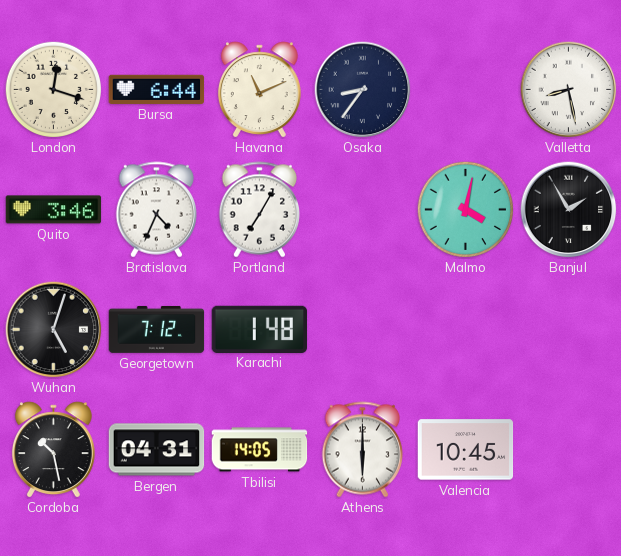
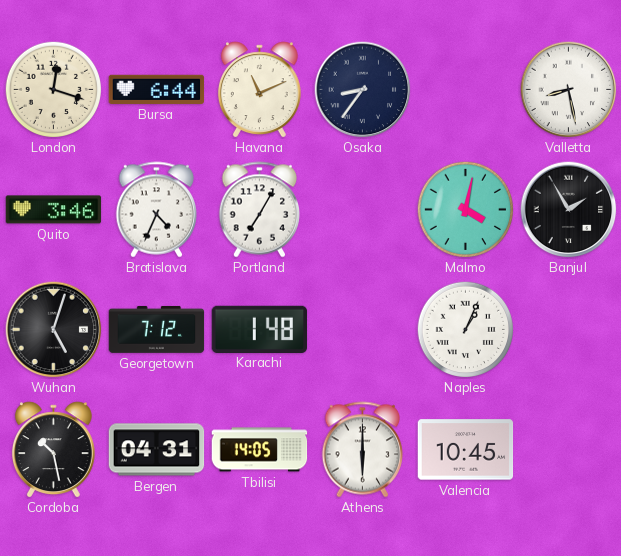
Naples: none -> 1:04
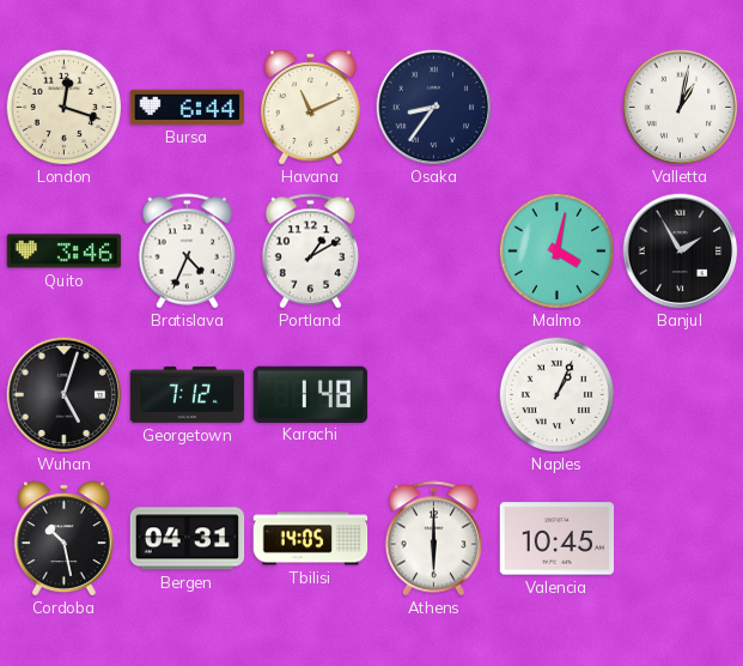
Valletta: 8:28 -> 1:02
Portland: 7:05 -> 1:10
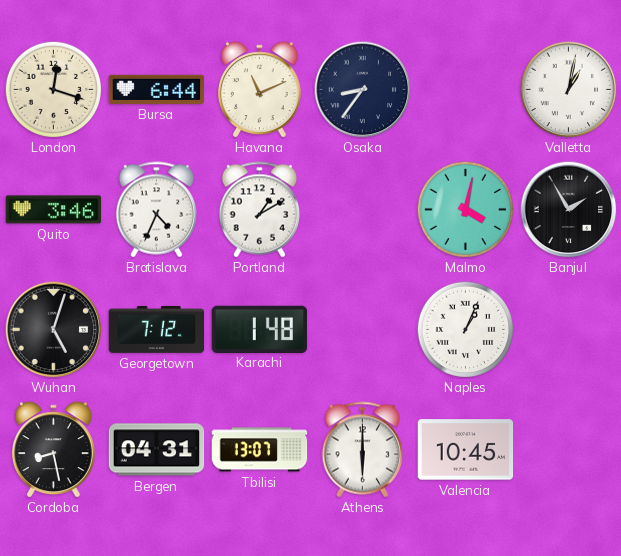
Cordoba: 10:28 -> 8:28
Tbilisi: 14:05 -> 13:07
